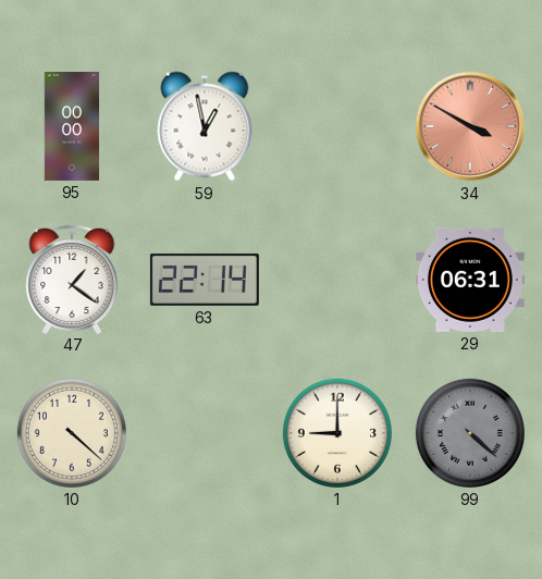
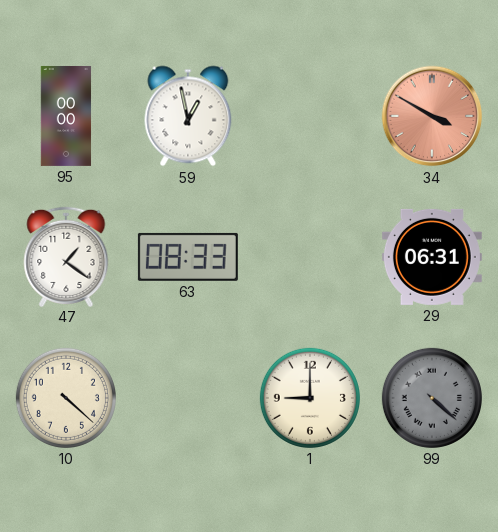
63: 22:14 -> 08:33
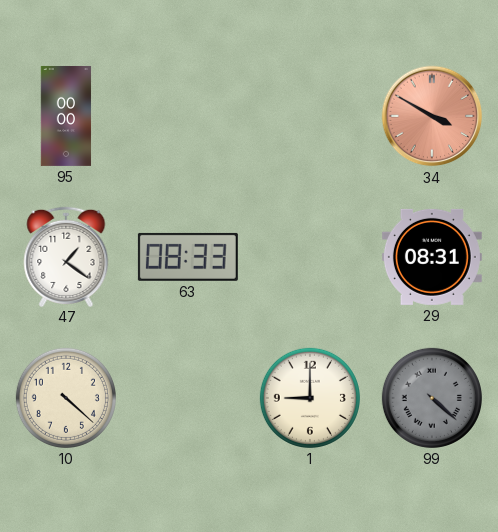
59: 12:58 -> none
29: 06:31 -> 08:31
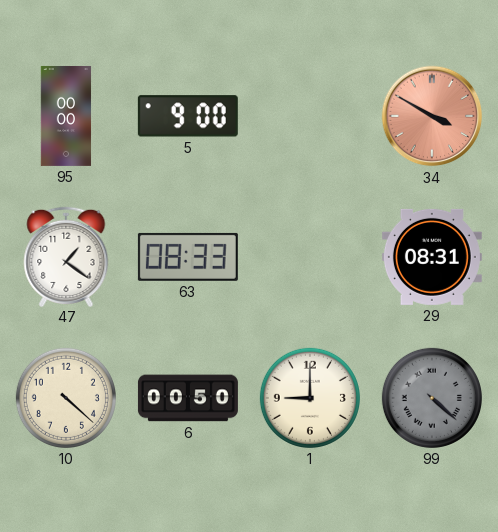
5: none -> 9:00
6: none -> 00:50
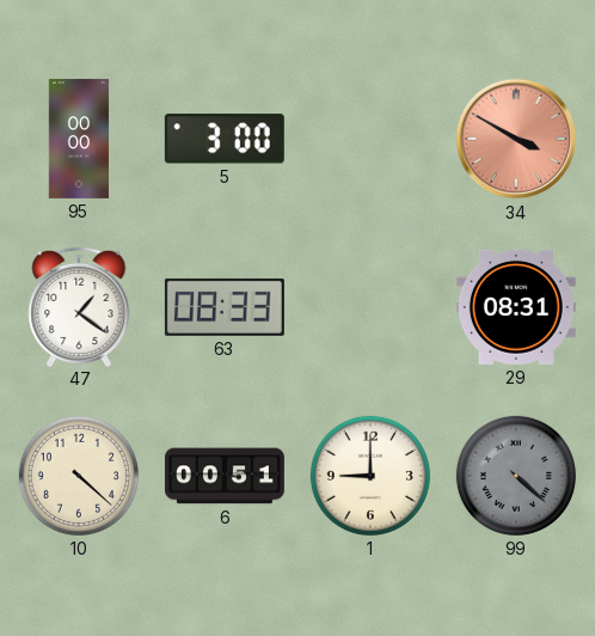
5: 9:00 -> 3:00
6: 00:50 -> 00:51
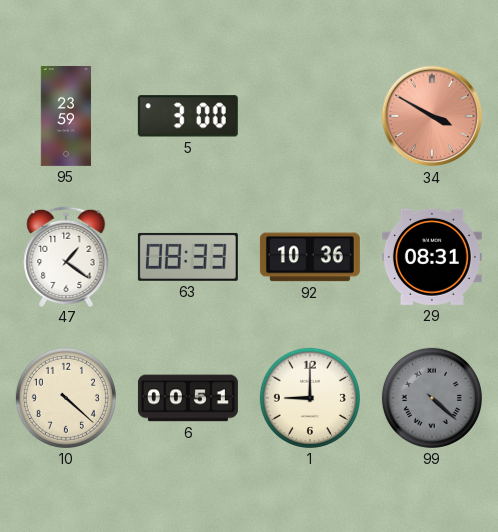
95: 00:00 -> 23:59
92: none -> 10:36
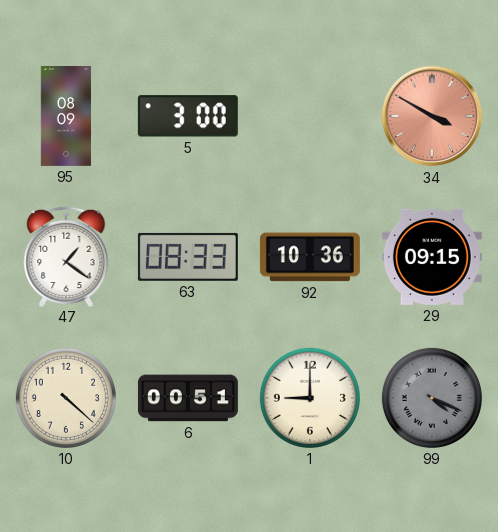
95: 23:59 -> 08:09
29: 08:31 -> 09:15
99: 4:22 -> 4:19
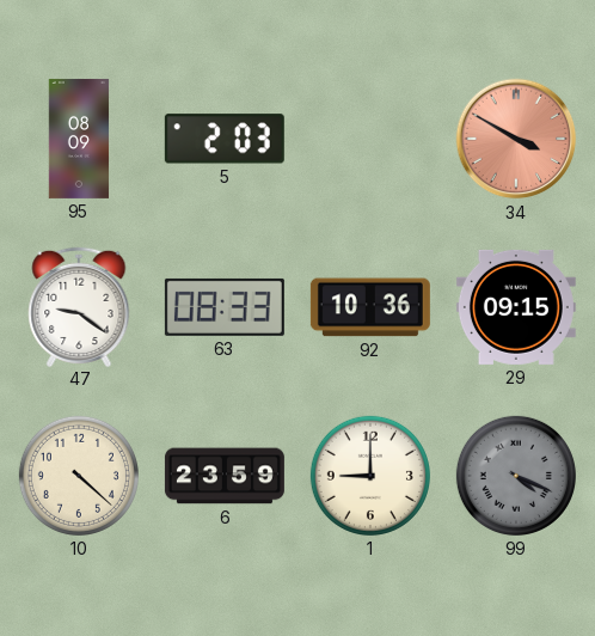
5: 3:00 -> 2:03
47: 1:21 -> 9:21
6: 00:51 -> 23:59
